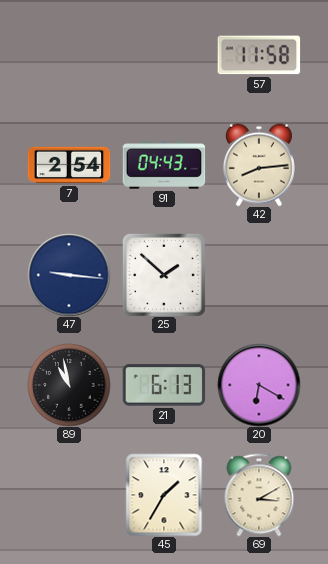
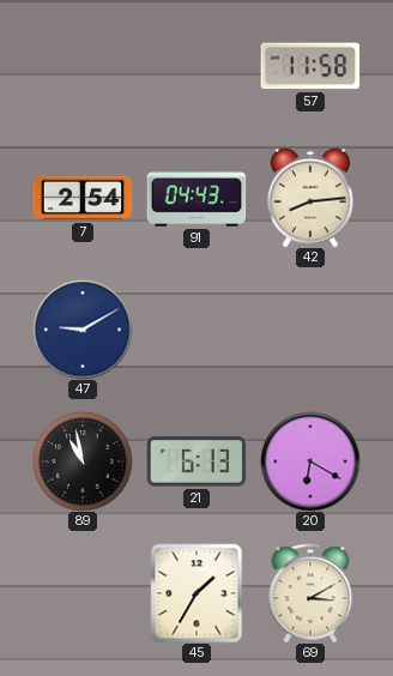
47: 9:16 -> 9:10
25: 1:52 -> none
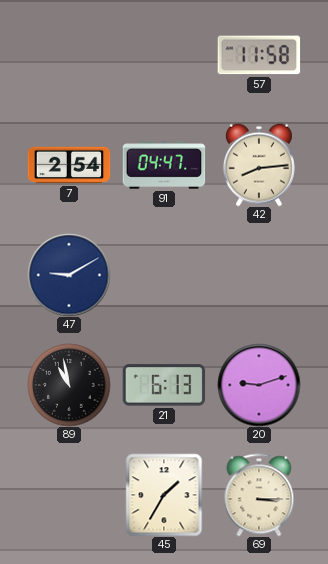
91: 04:43 -> 04:47
20: 6:20 -> 9:12
69: 3:10 -> 3:15
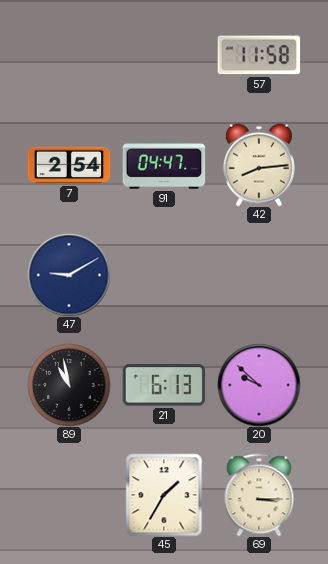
20: 9:12 -> 9:52
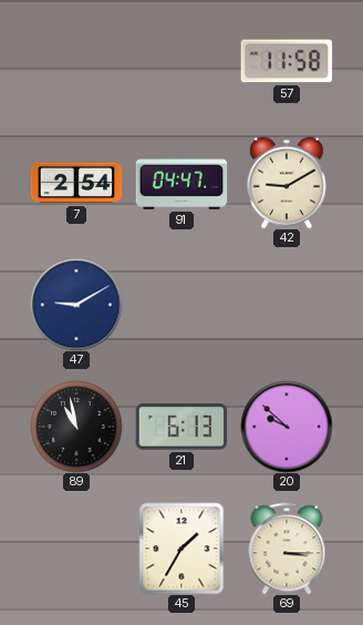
42: 8:14 -> 9:10
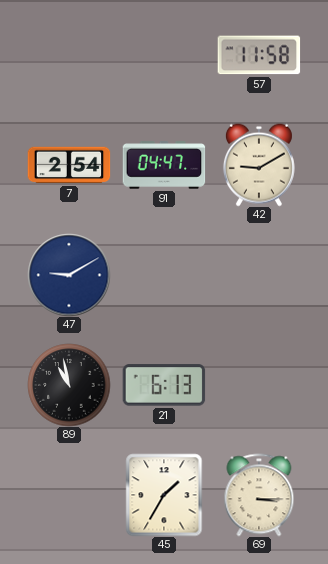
20: 9:52 -> none
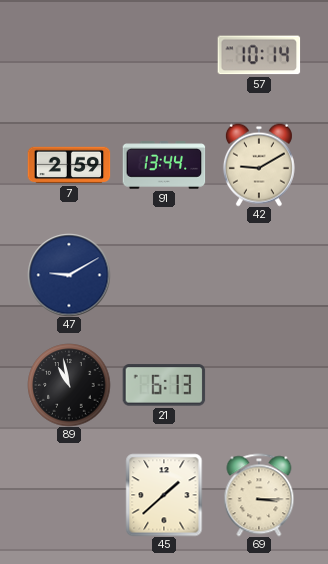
57: 11:58 -> 10:14
7: 2:54 -> 2:59
91: 04:47 -> 13:44
45: 1:35 -> 1:38
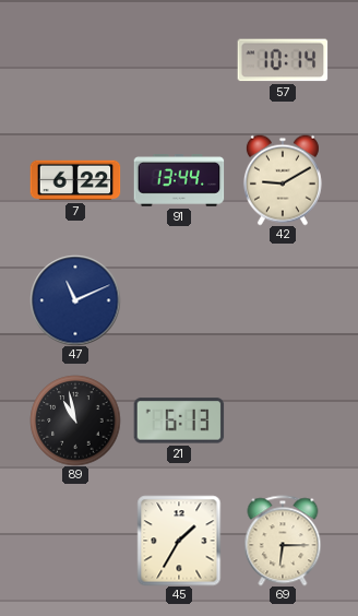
7: 2:59 -> 6:22
47: 9:10 -> 11:11
45: 1:38 -> 1:35
69: 3:15 -> 6:15
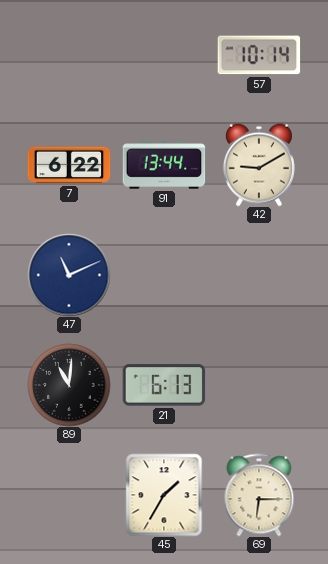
89: 10:58 -> 11:01
